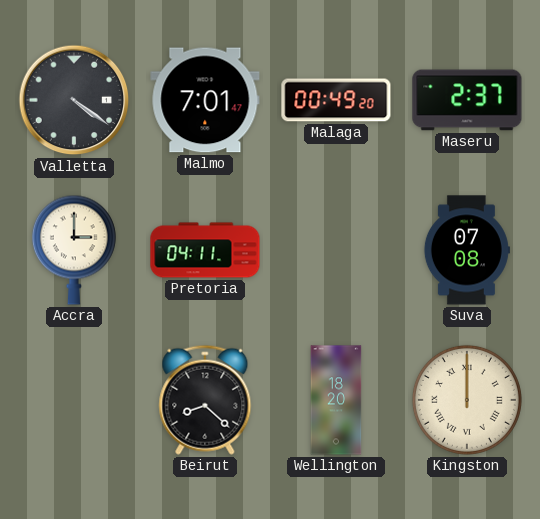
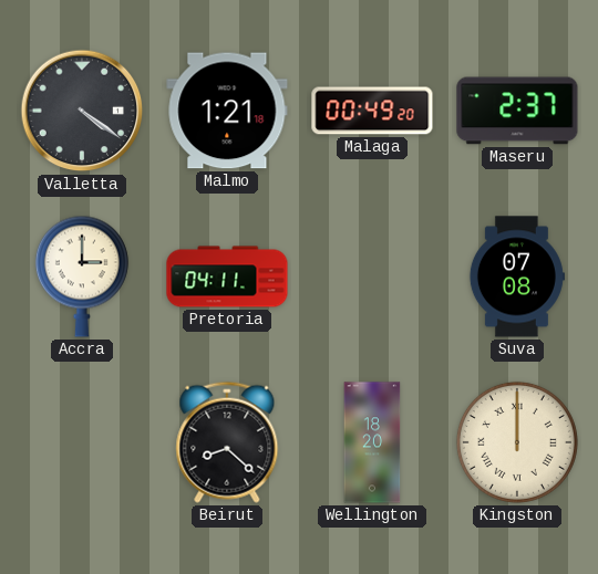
Malmo: 7:01 -> 1:21
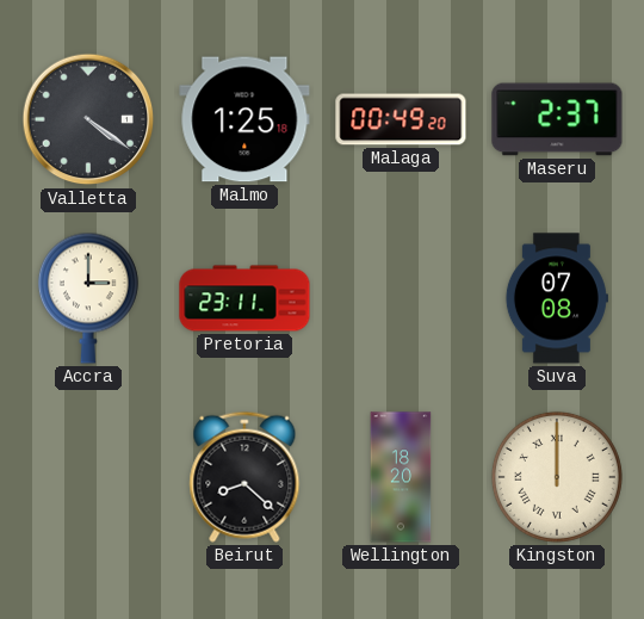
Malmo: 1:21 -> 1:25
Pretoria: 04:11 -> 23:11
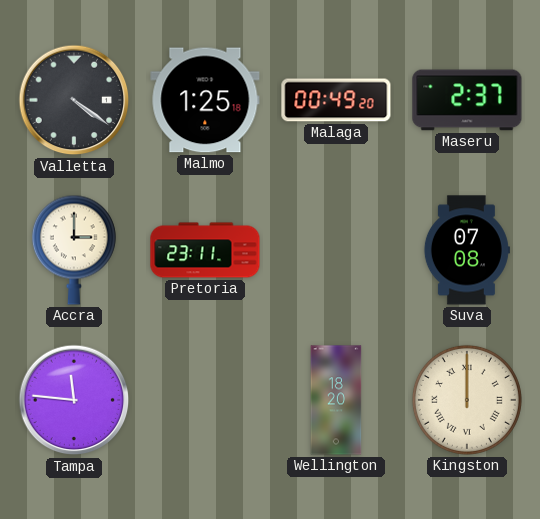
Tampa: none -> 11:46
Beirut: 8:22 -> none
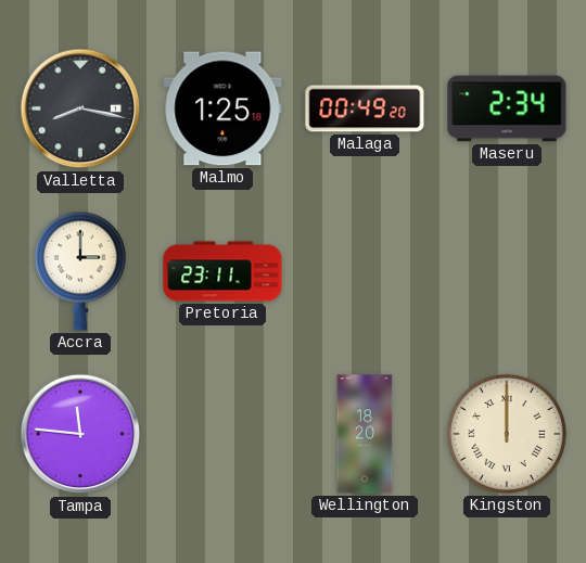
Valletta: 4:21 -> 8:17
Maseru: 2:37 -> 2:34
Suva: 07:08 -> none
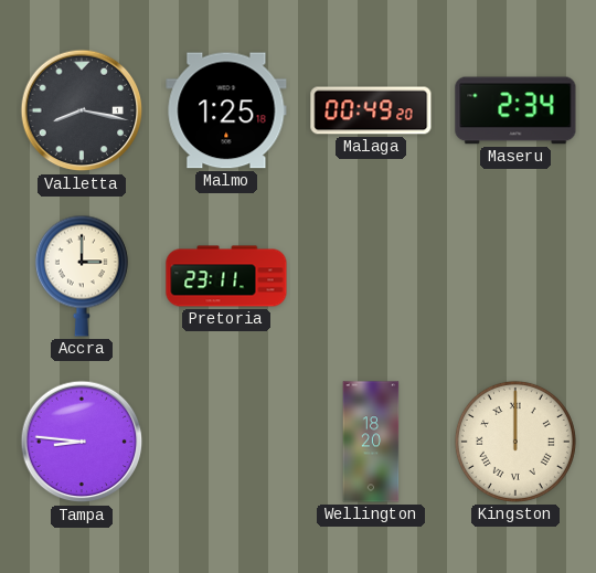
Tampa: 11:46 -> 8:46
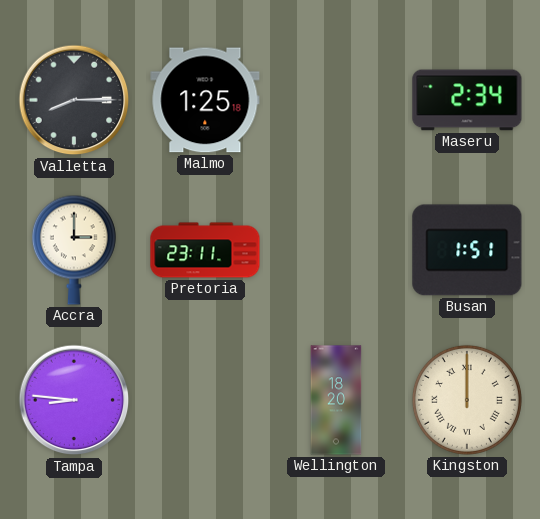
Valletta: 8:17 -> 8:15
Malaga: 00:49 -> none
Busan: none -> 1:51
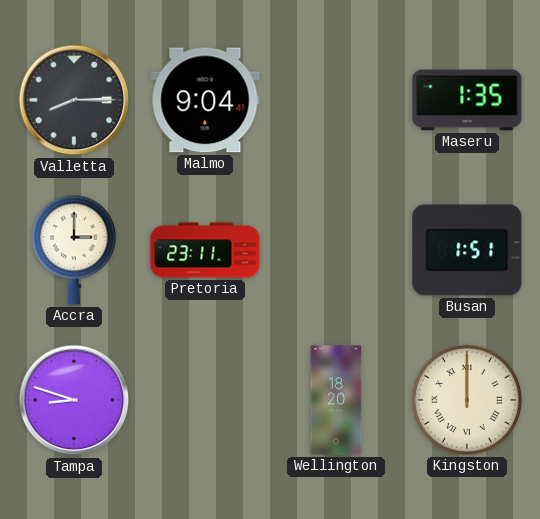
Malmo: 1:25 -> 9:04
Maseru: 2:34 -> 1:35
Tampa: 8:46 -> 8:48
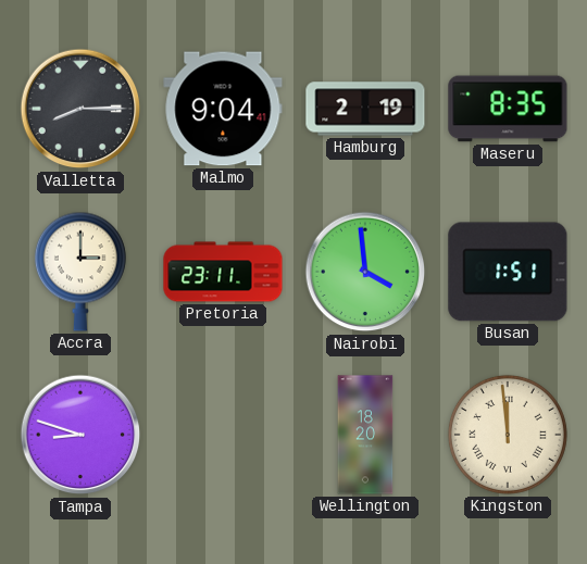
Hamburg: none -> 2:19
Maseru: 1:35 -> 8:35
Nairobi: none -> 3:59
Kingston: 12:00 -> 11:59
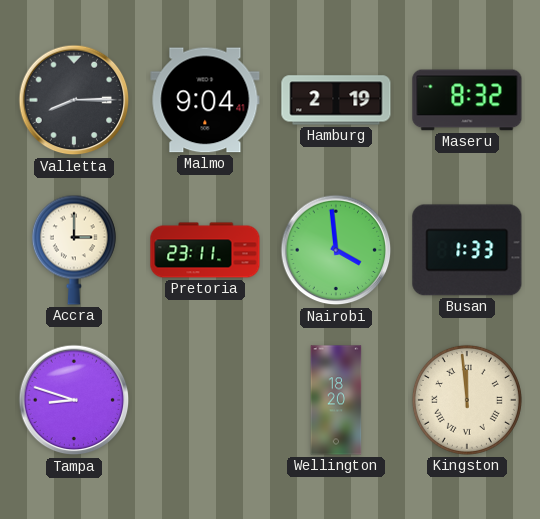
Maseru: 8:35 -> 8:32
Busan: 1:51 -> 1:33
